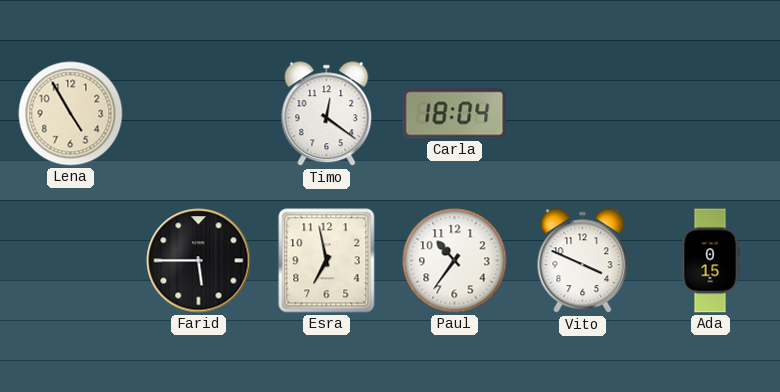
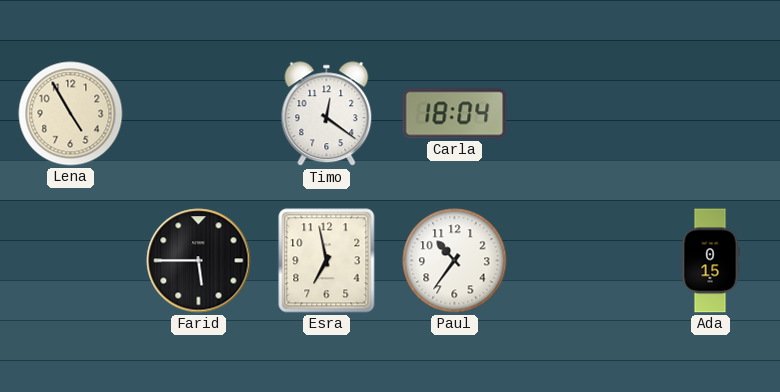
Vito: 3:49 -> none
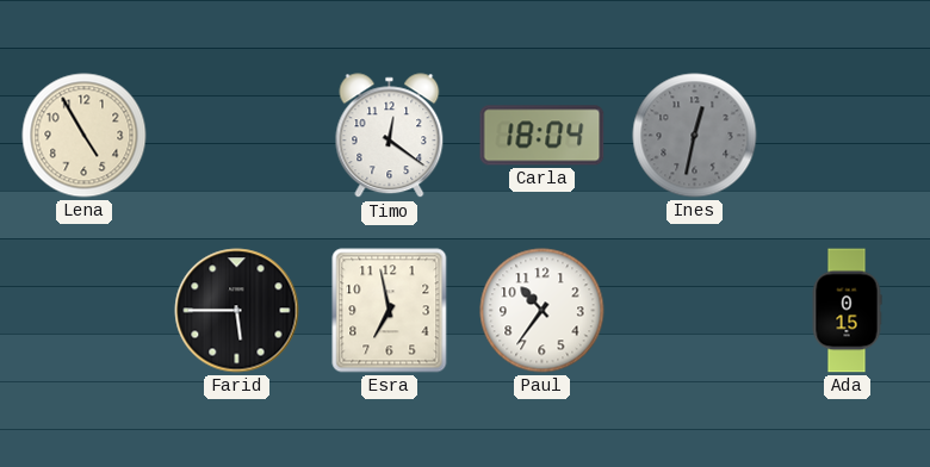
Ines: none -> 12:32
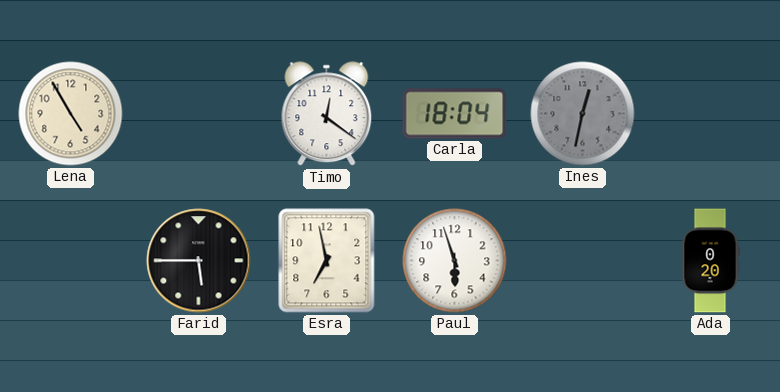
Paul: 10:36 -> 5:57
Ada: 0:15 -> 0:20
